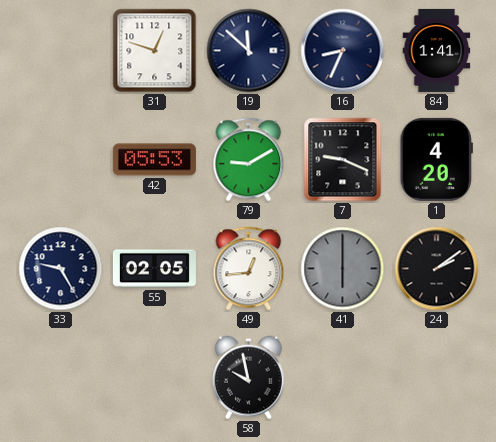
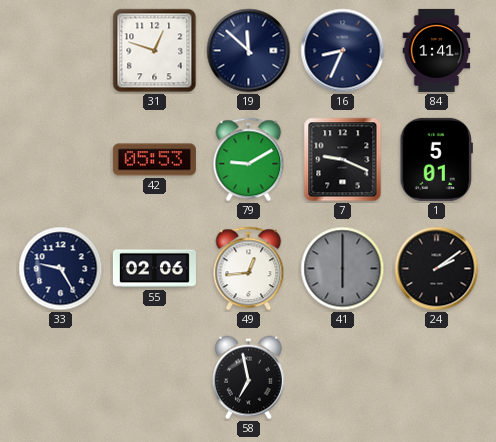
1: 4:20 -> 5:01
55: 02:05 -> 02:06
58: 9:58 -> 6:58
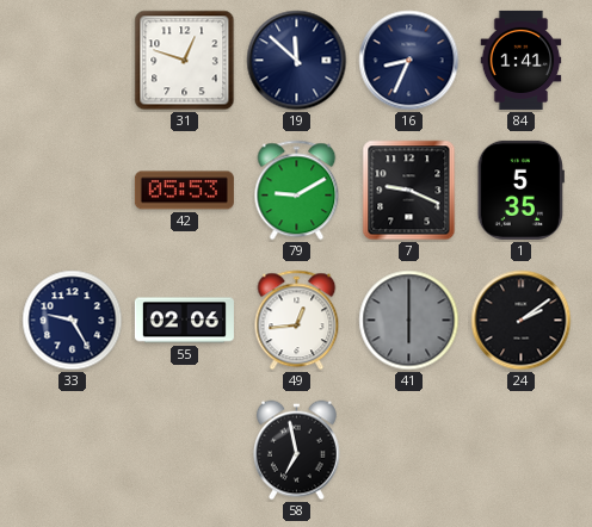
1: 5:01 -> 5:35
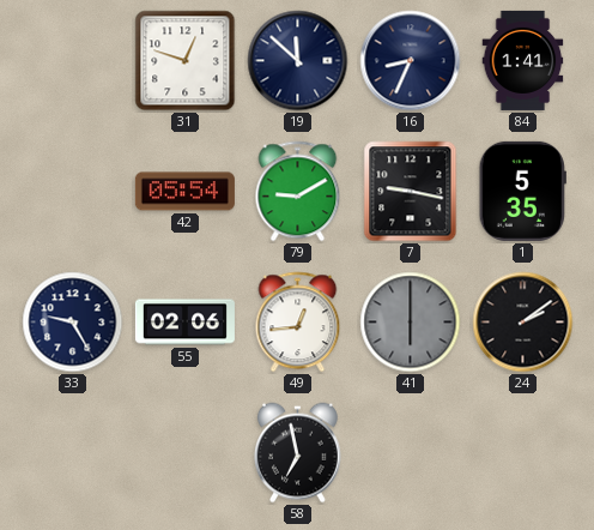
42: 05:53 -> 05:54
7: 9:19 -> 9:17
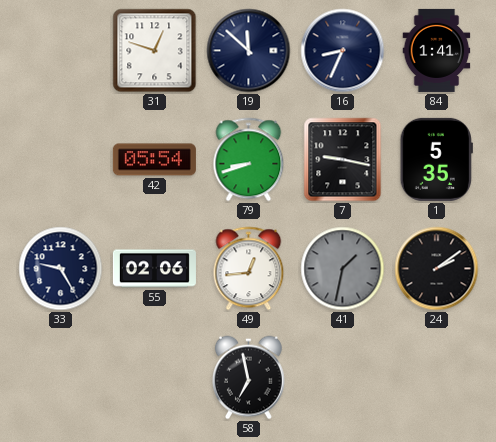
79: 9:10 -> 8:42
41: 6:00 -> 1:32
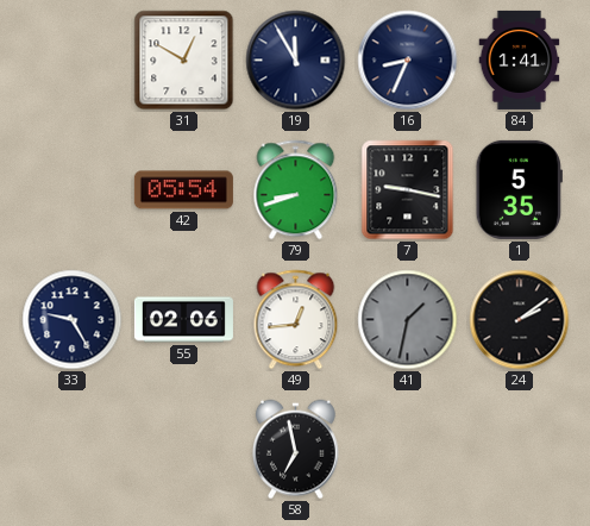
31: 12:48 -> 12:50
19: 11:52 -> 11:55
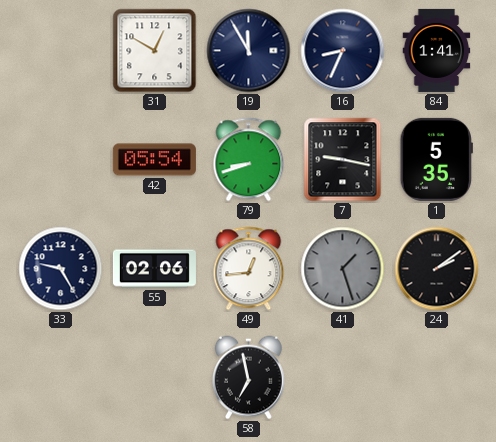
41: 1:32 -> 1:27
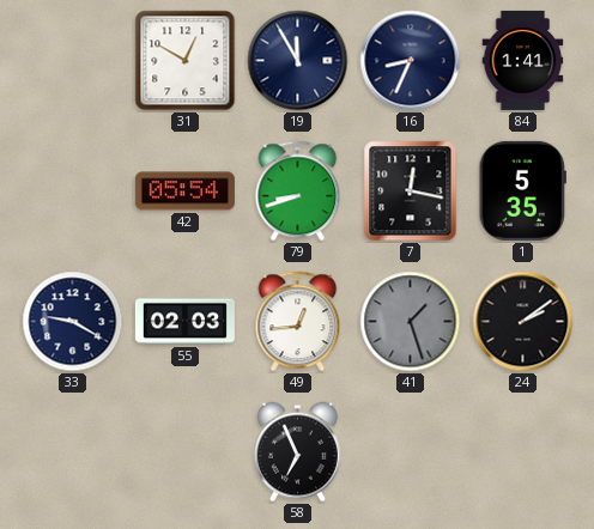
7: 9:17 -> 12:17
33: 9:25 -> 9:20
55: 02:06 -> 02:03
58: 6:58 -> 6:56
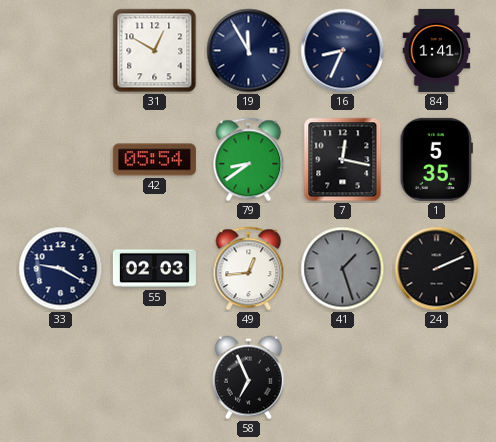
79: 8:42 -> 8:39
24: 2:09 -> 2:11
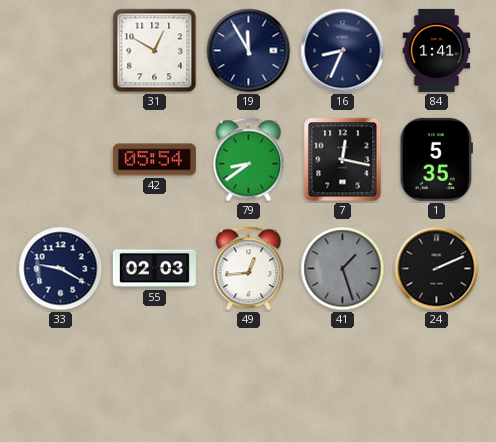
58: 6:56 -> none
